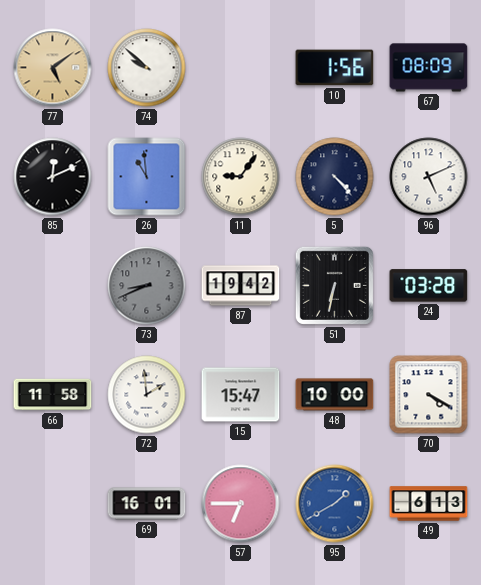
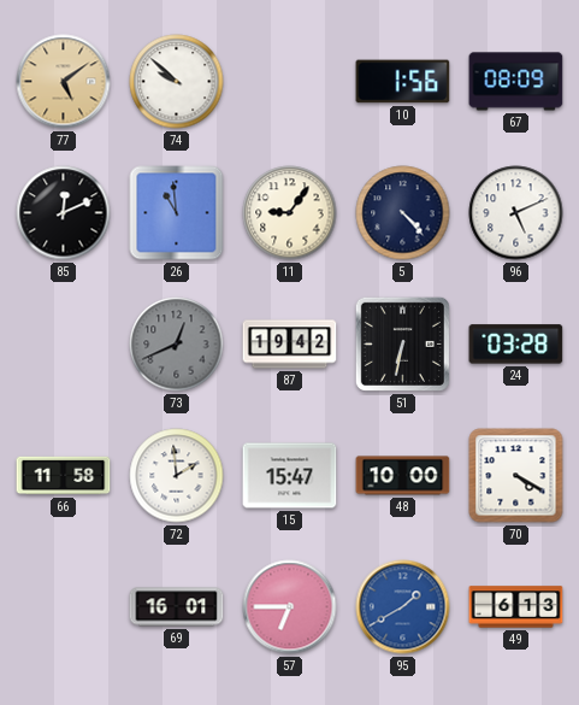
73: 8:41 -> 12:41
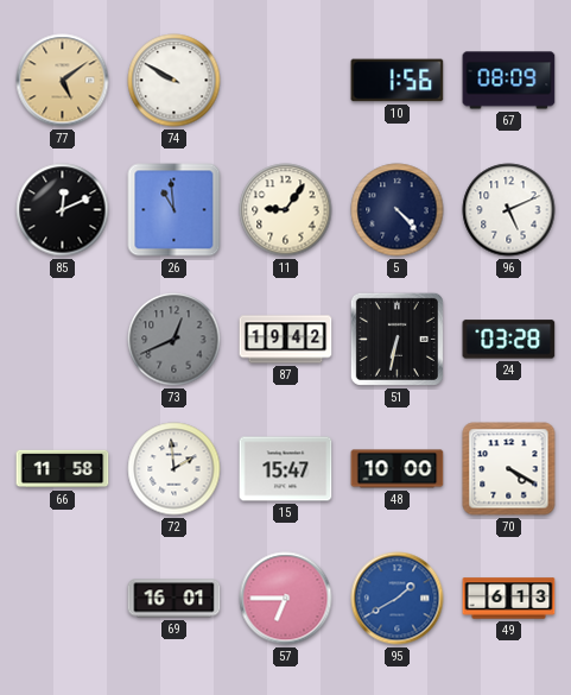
74: 9:52 -> 9:50
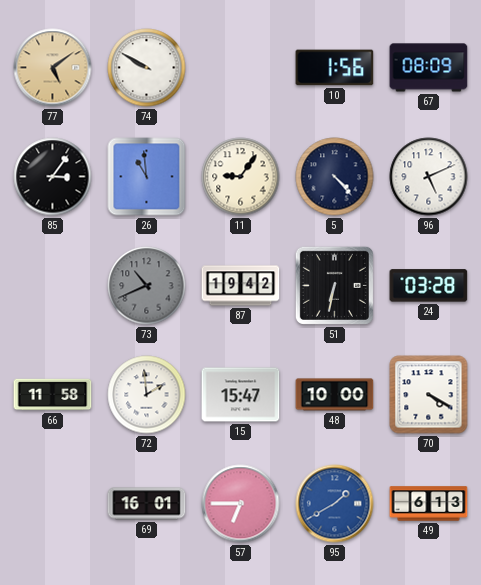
85: 12:11 -> 3:06
73: 12:41 -> 10:41
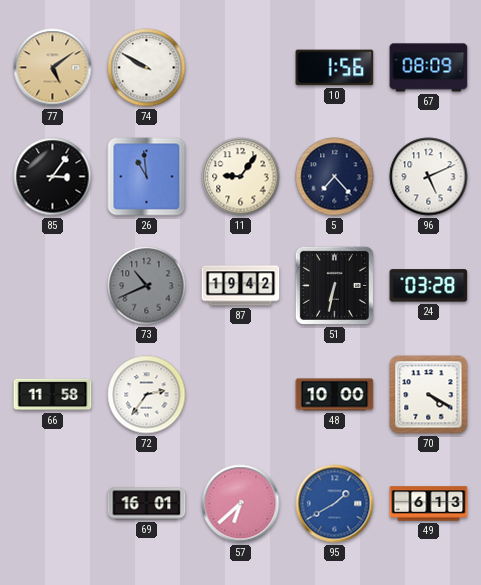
5: 4:23 -> 7:23
72: 1:59 -> 2:36
15: 15:47 -> none
57: 6:45 -> 6:38
